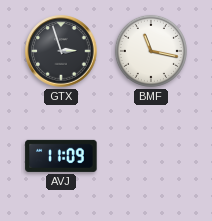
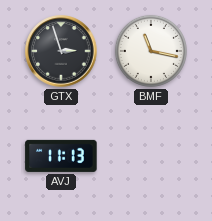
AVJ: 11:09 -> 11:13
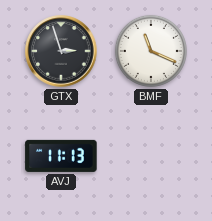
BMF: 11:17 -> 11:19
